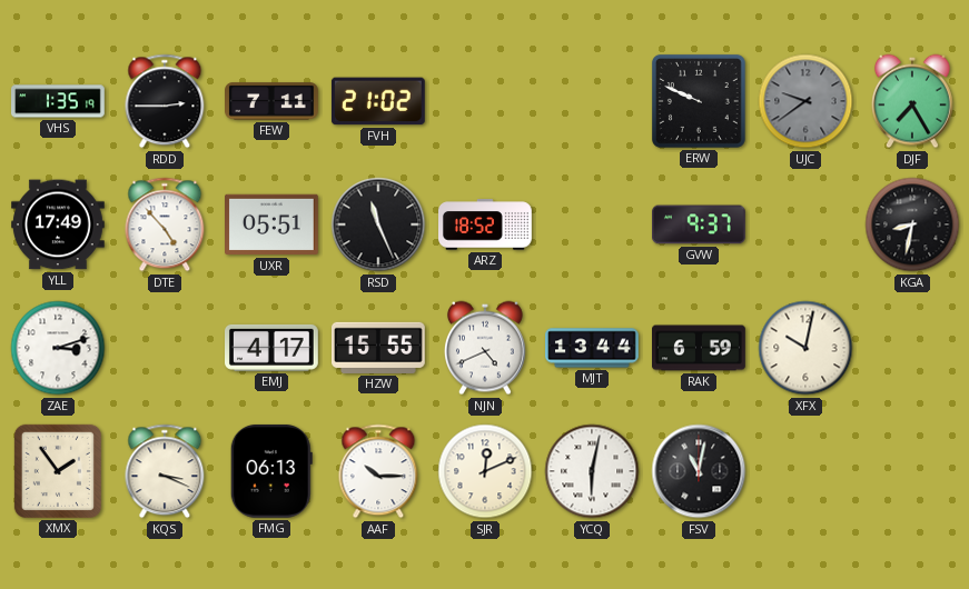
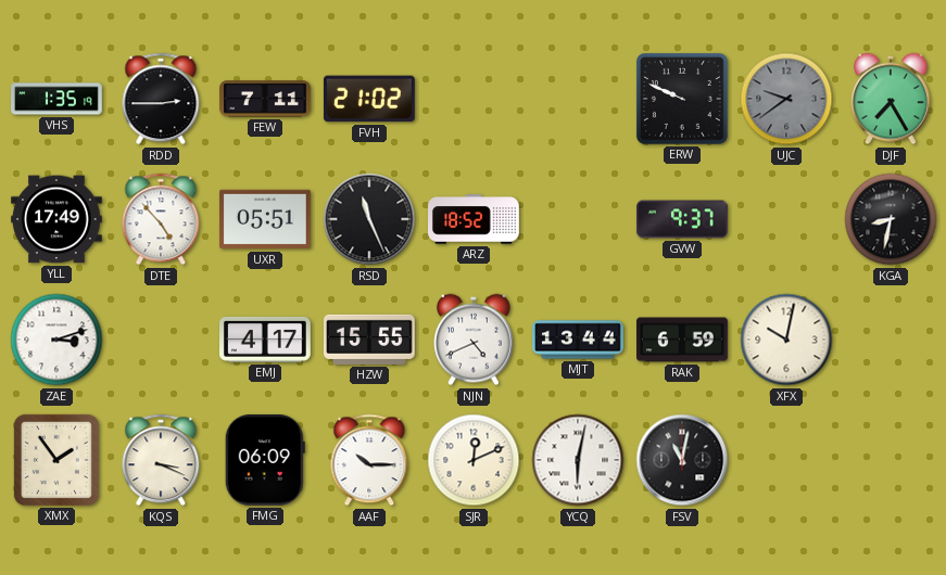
FMG: 06:13 -> 06:09
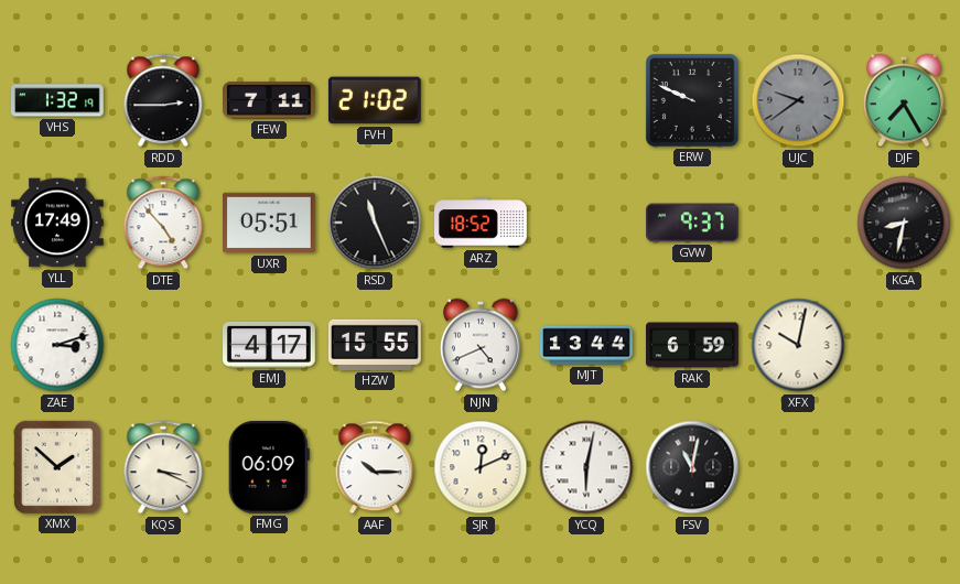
VHS: 1:35 -> 1:32
XMX: 1:54 -> 1:52
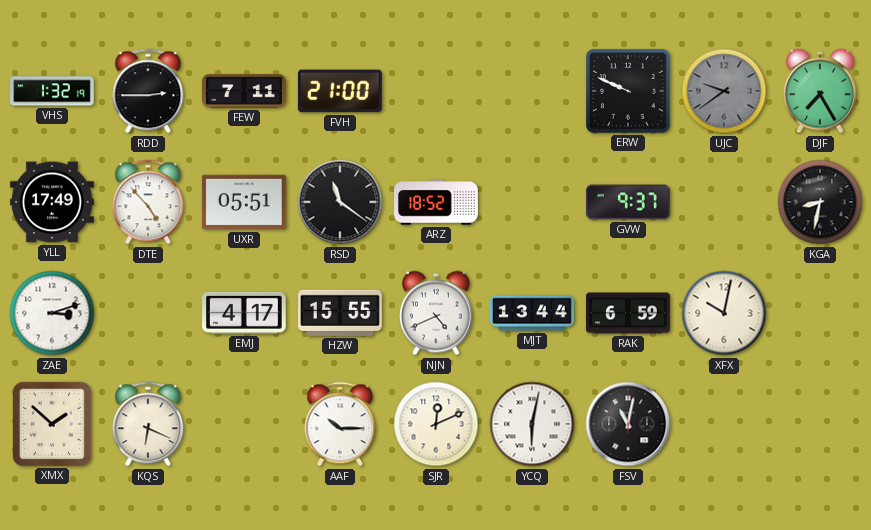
FVH: 21:02 -> 21:00
RSD: 11:26 -> 11:21
KQS: 3:19 -> 6:19
FMG: 06:09 -> none
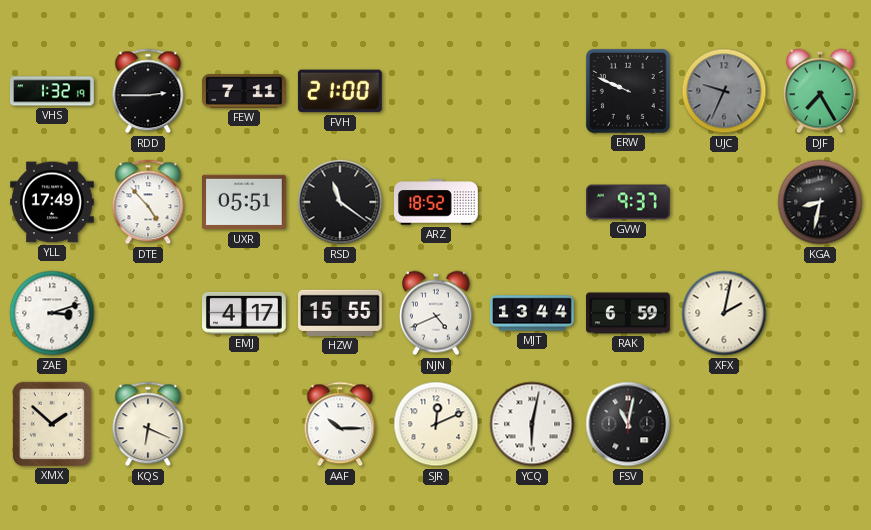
UJC: 9:39 -> 9:34
XFX: 10:02 -> 2:02
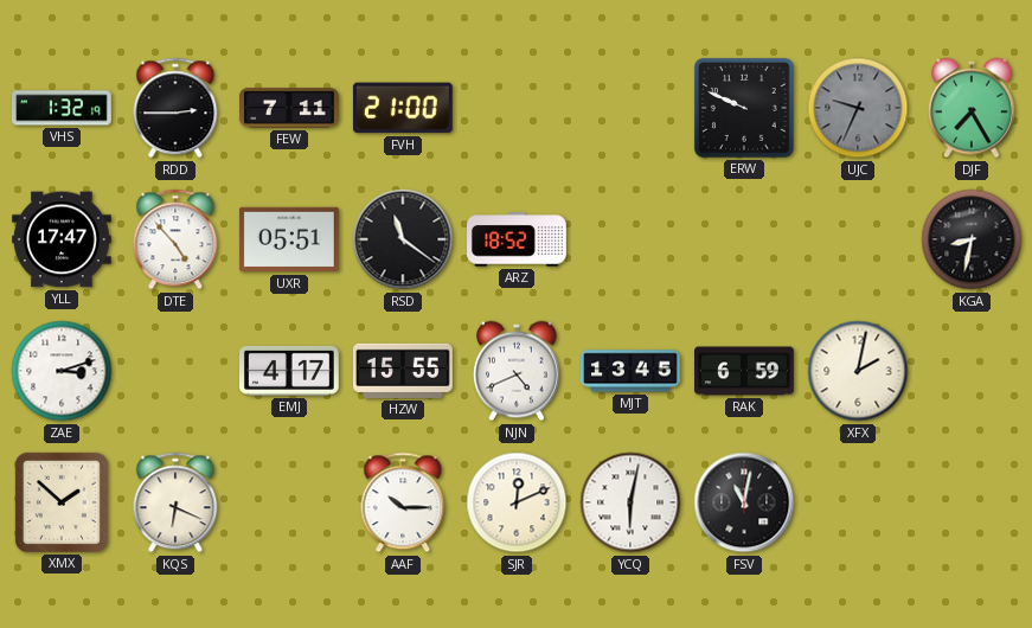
YLL: 17:49 -> 17:47
GVW: 9:37 -> none
MJT: 13:44 -> 13:45
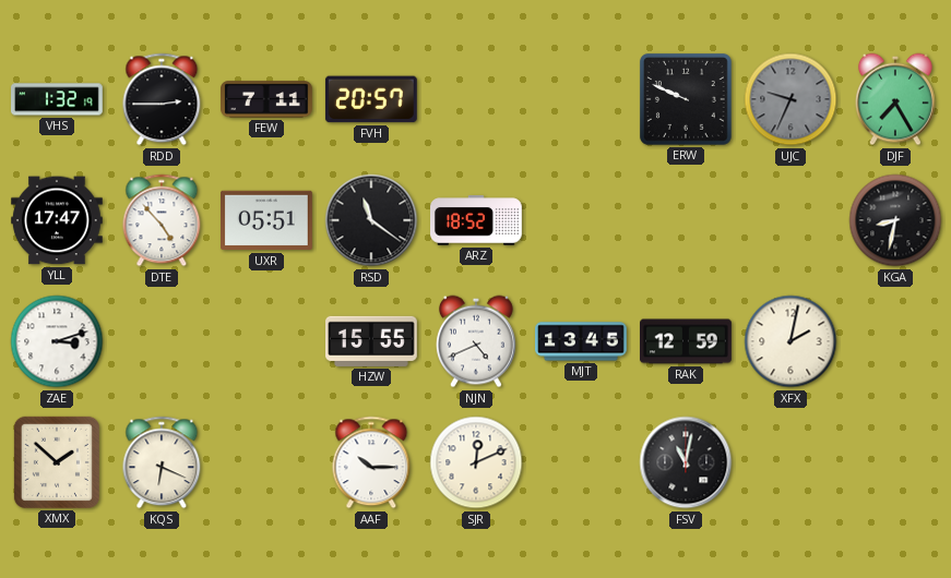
FVH: 21:00 -> 20:57
EMJ: 4:17 -> none
RAK: 6:59 -> 12:59
YCQ: 6:02 -> none
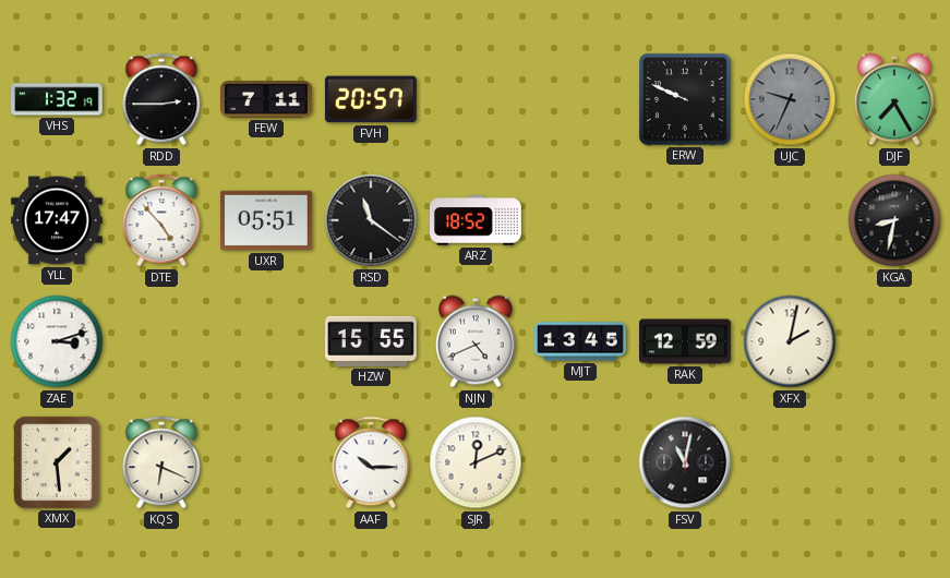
XMX: 1:52 -> 1:29
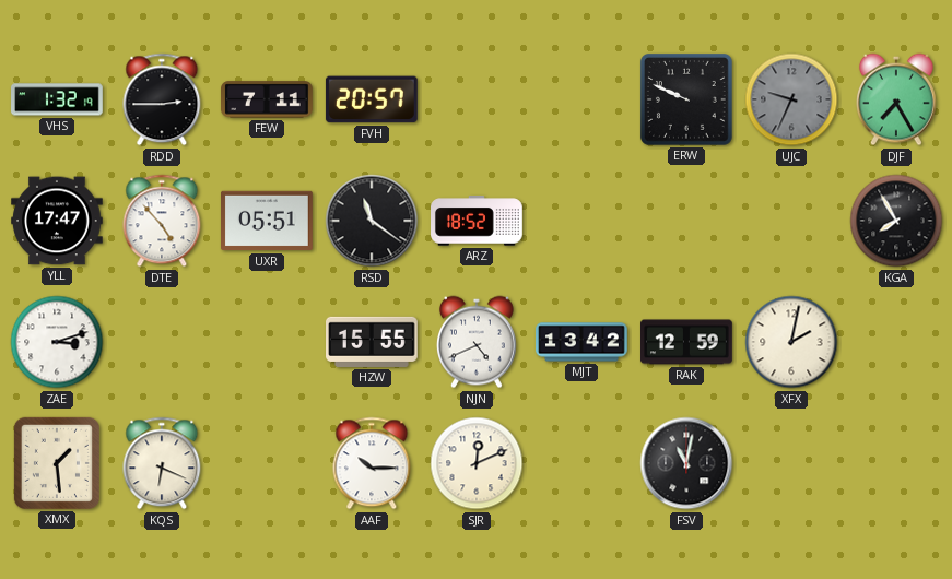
KGA: 8:32 -> 7:55
MJT: 13:45 -> 13:42
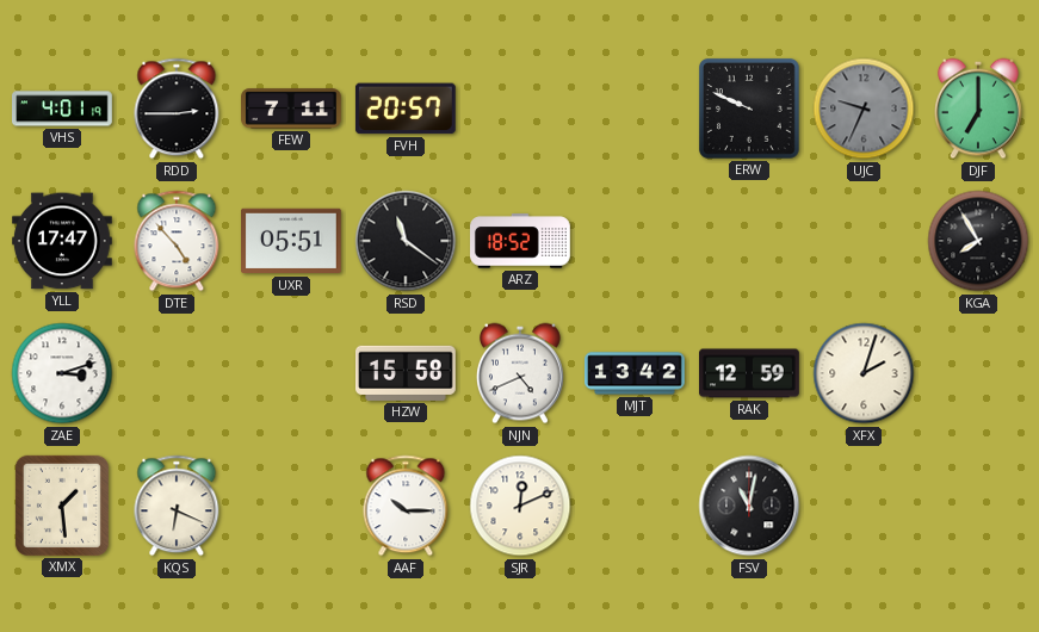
VHS: 1:32 -> 4:01
DJF: 7:25 -> 7:00
HZW: 15:55 -> 15:58
XFX: 2:02 -> 2:03
